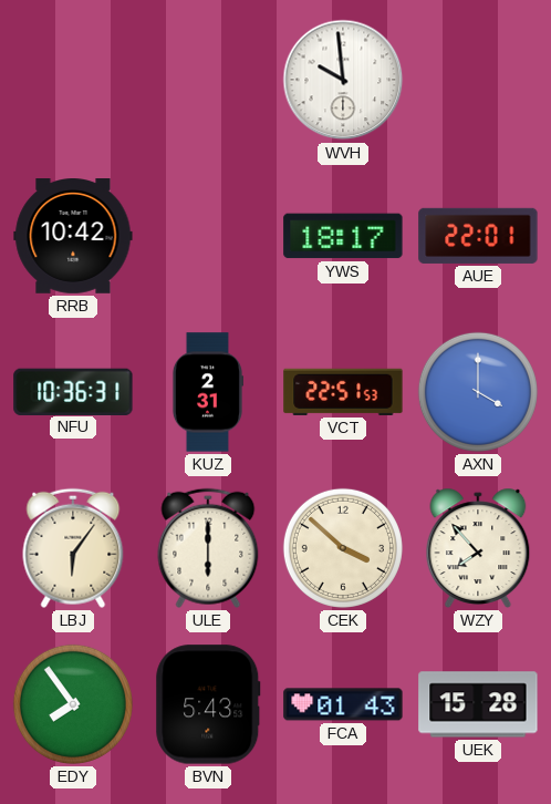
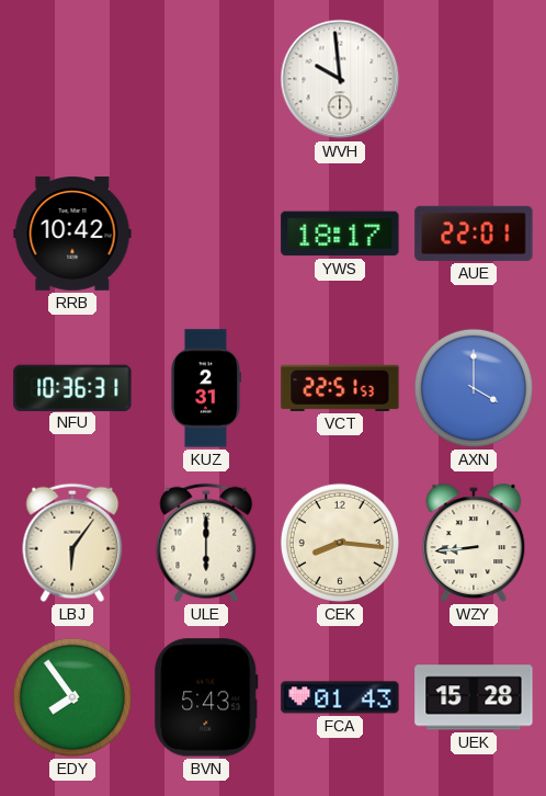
CEK: 3:52 -> 8:16
WZY: 7:53 -> 8:44
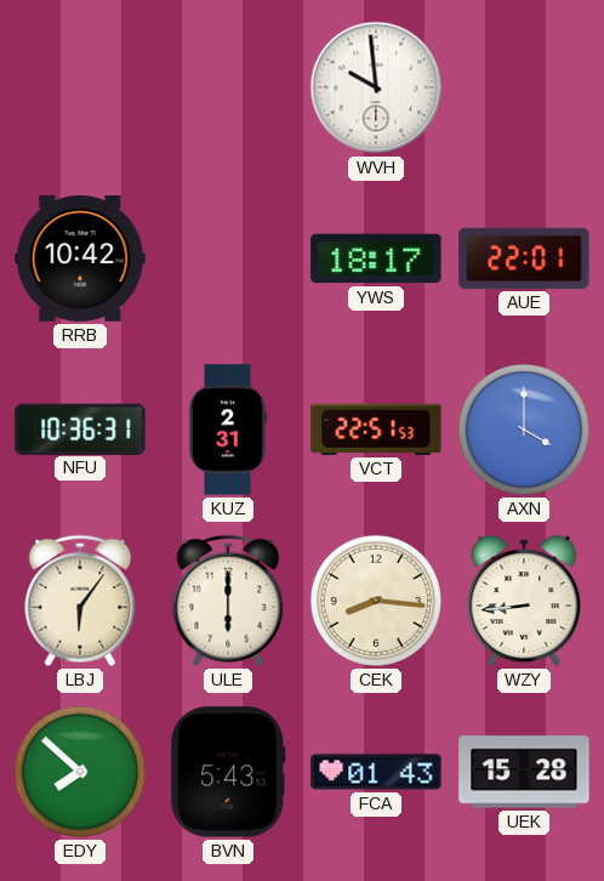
EDY: 7:54 -> 7:52
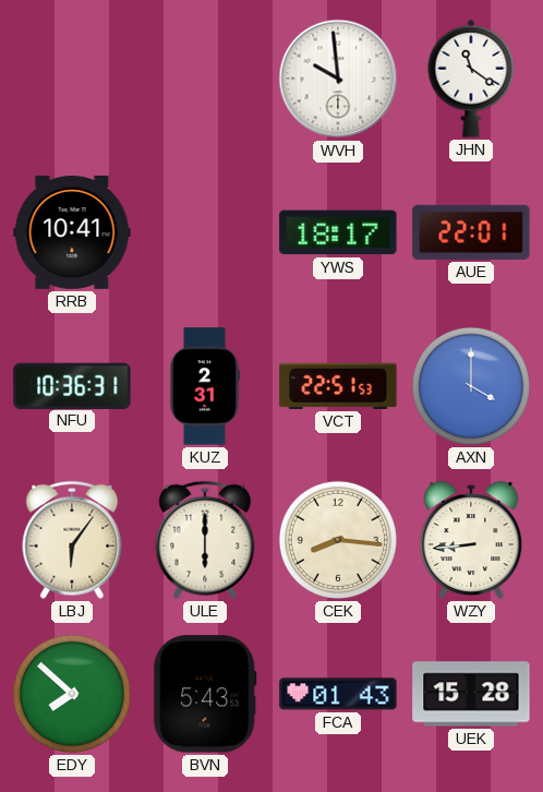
JHN: none -> 11:21
RRB: 10:42 -> 10:41
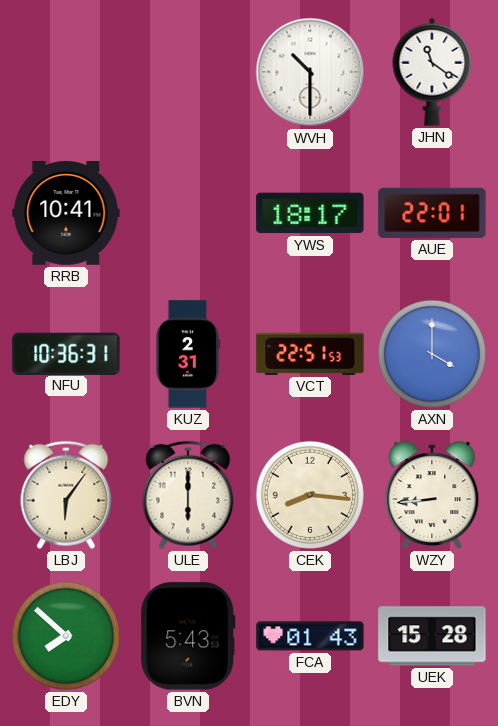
WVH: 9:59 -> 10:30
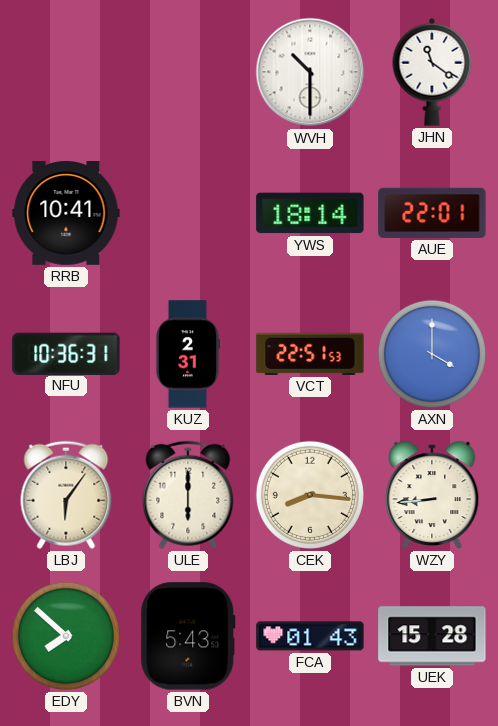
YWS: 18:17 -> 18:14
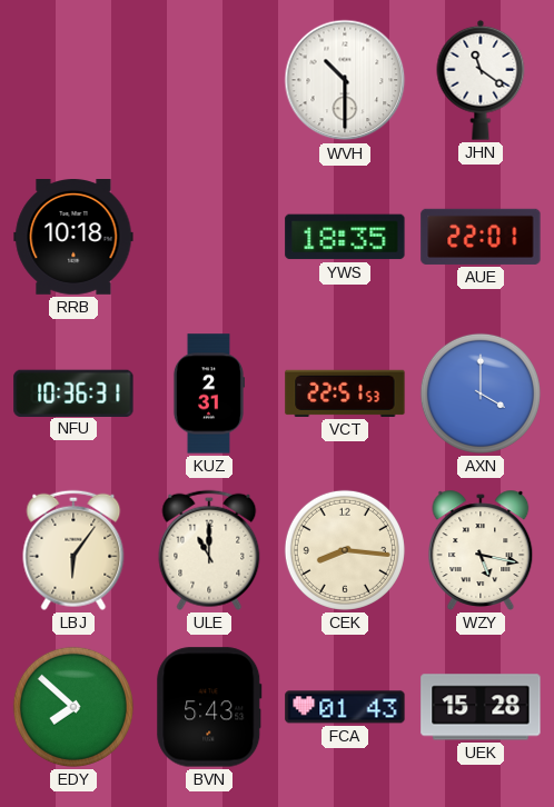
RRB: 10:41 -> 10:18
YWS: 18:14 -> 18:35
ULE: 6:00 -> 11:00
WZY: 8:44 -> 5:17
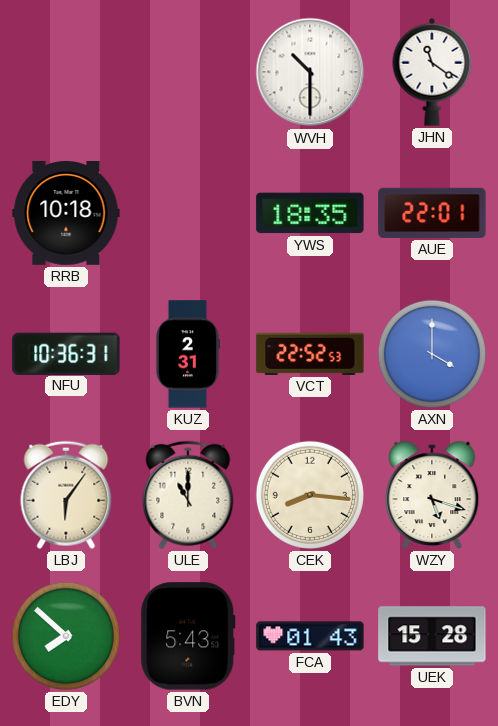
VCT: 22:51 -> 22:52
WZY: 5:17 -> 5:18
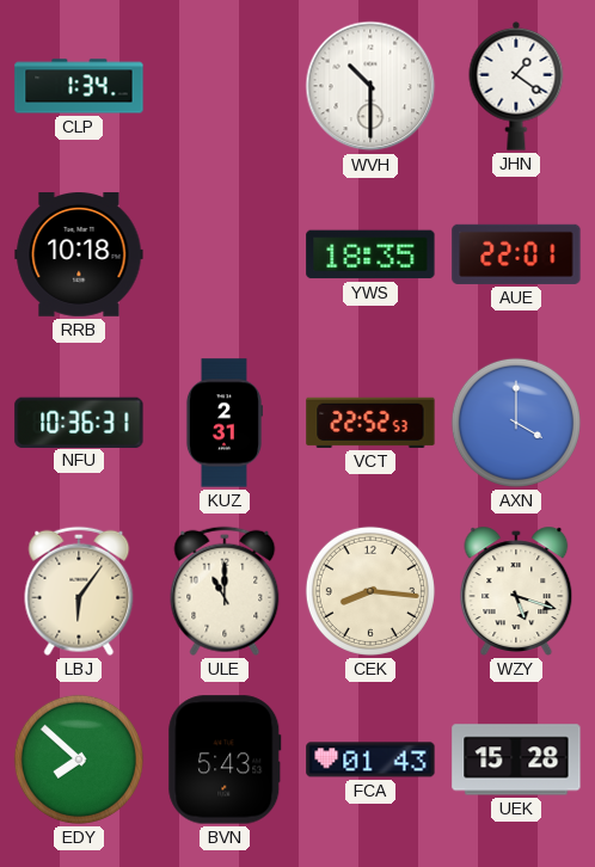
CLP: none -> 1:34
JHN: 11:21 -> 1:21
